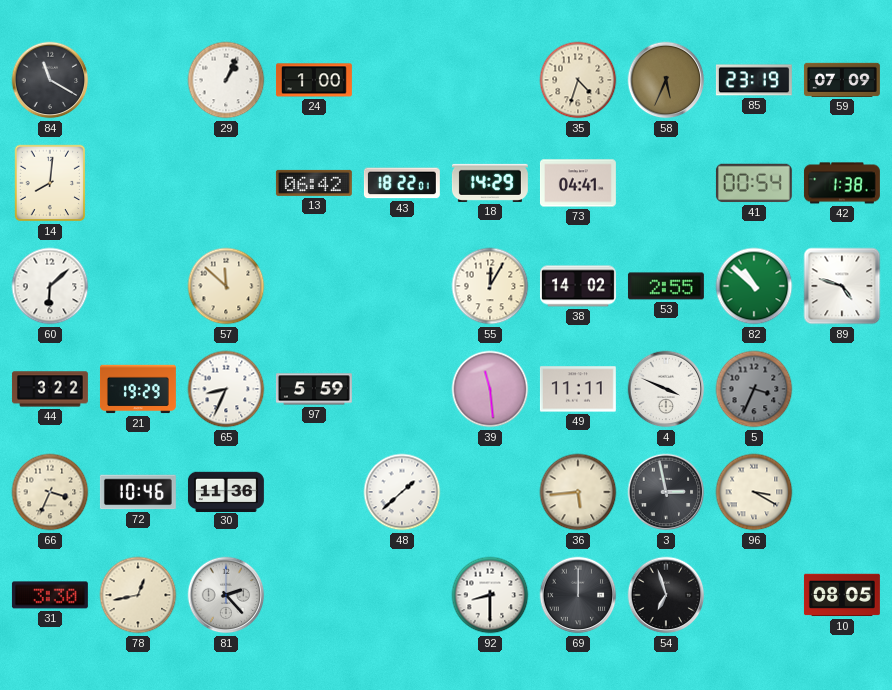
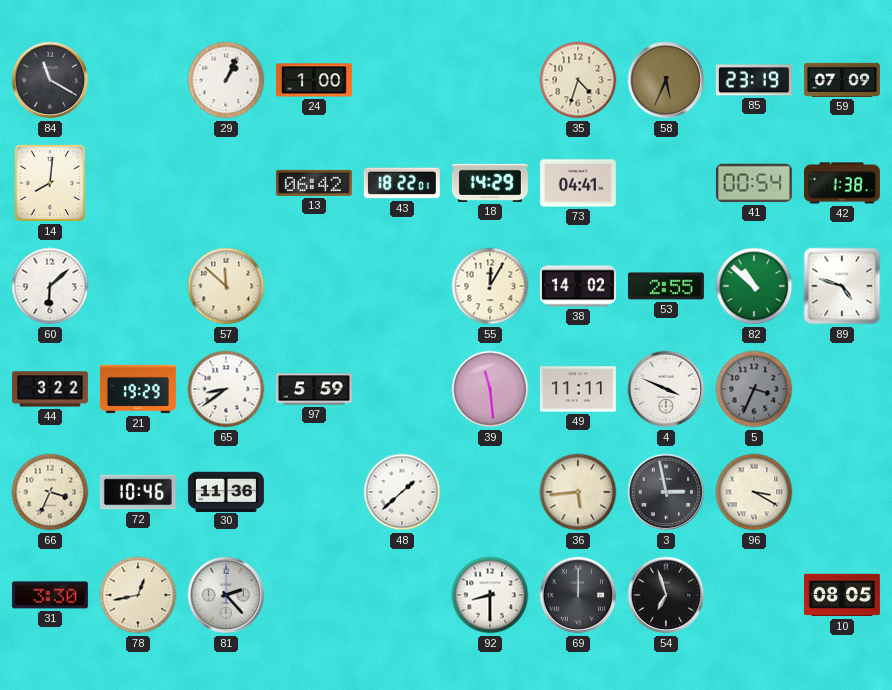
65: 8:34 -> 8:39
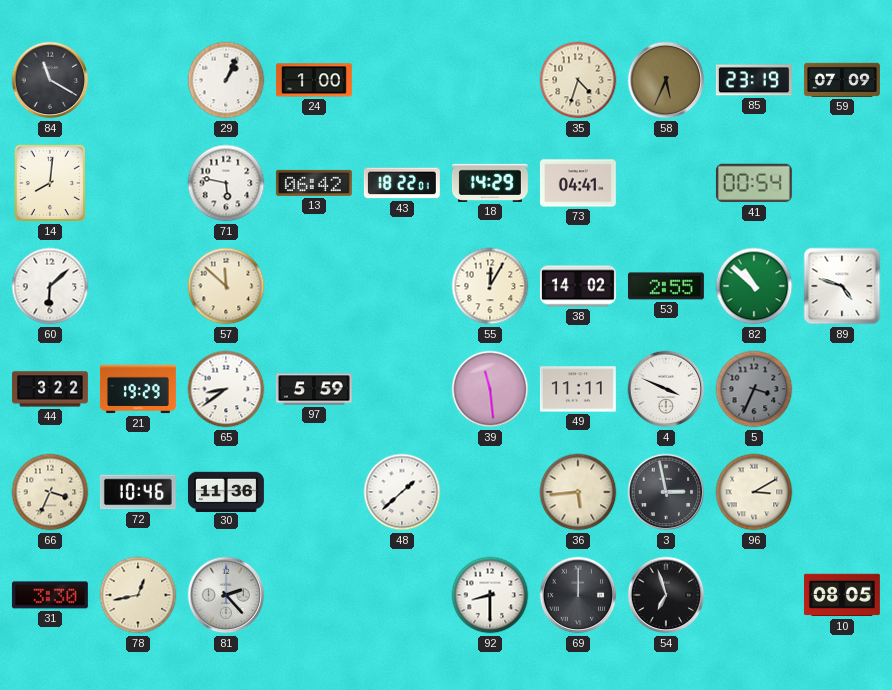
71: none -> 5:47
42: 1:38 -> none
96: 3:20 -> 3:10
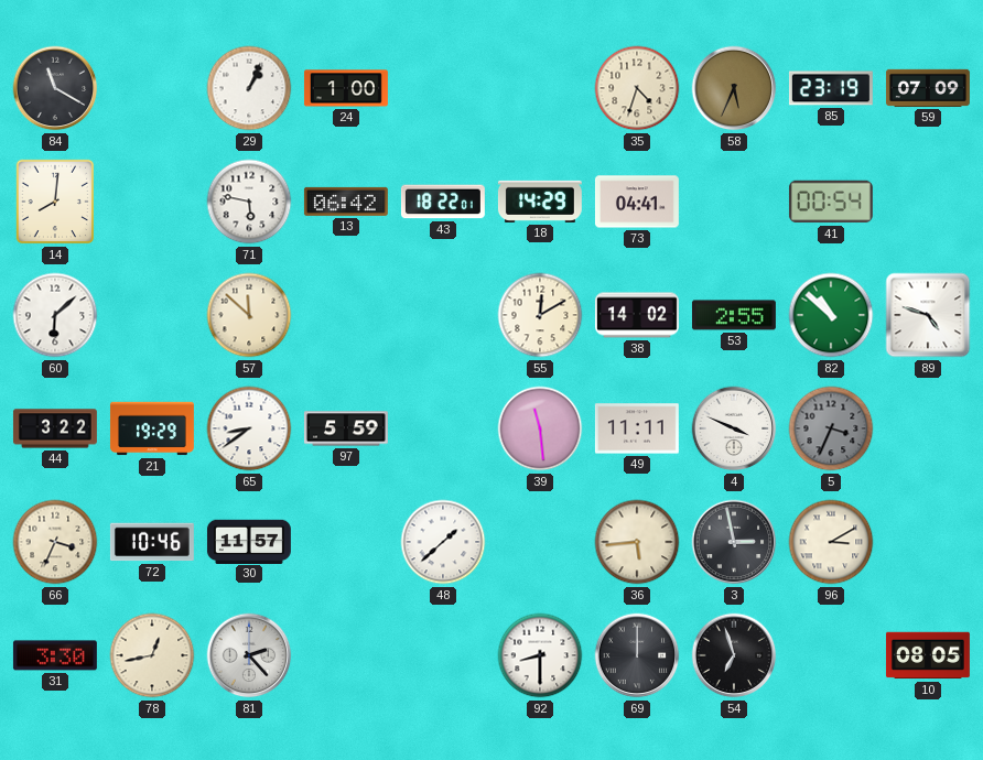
55: 12:05 -> 12:10
30: 11:36 -> 11:57
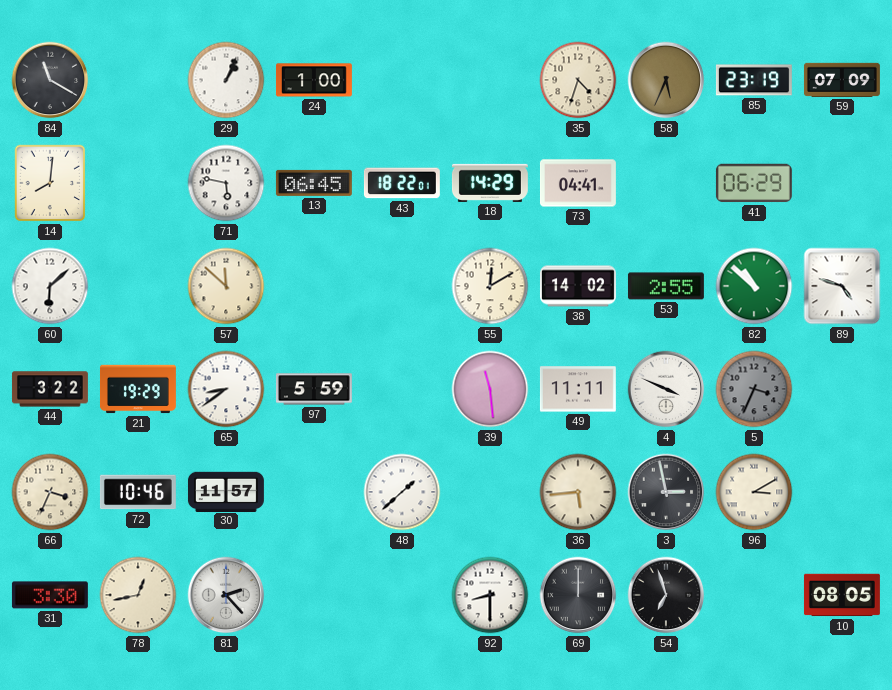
13: 06:42 -> 06:45
41: 00:54 -> 06:29
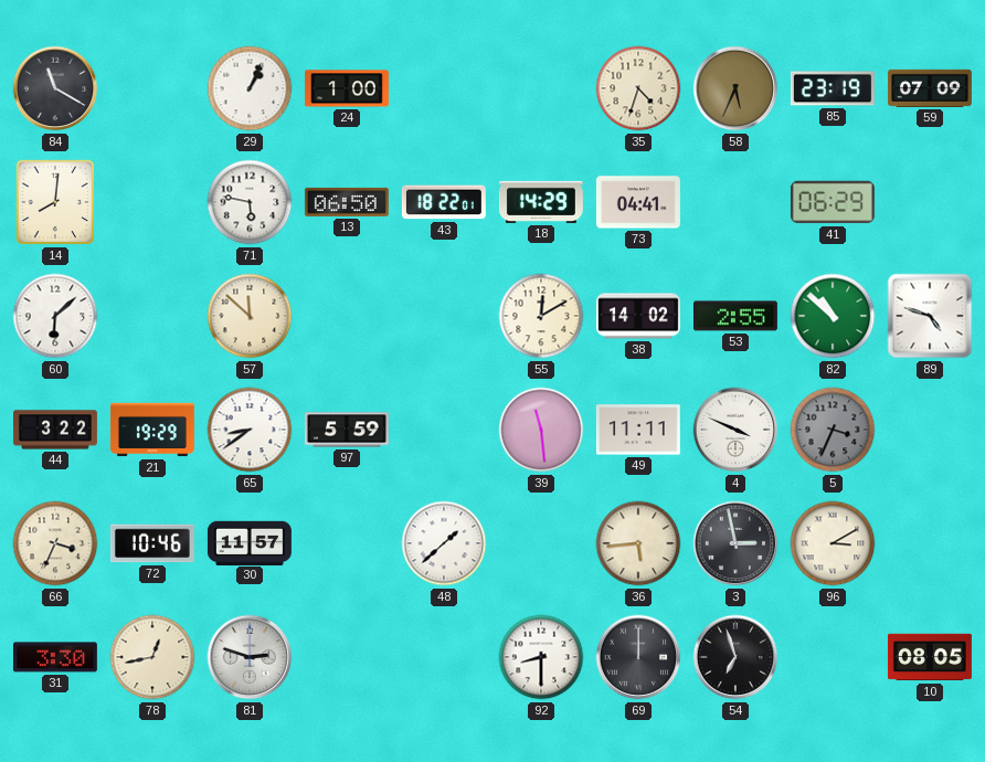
13: 06:45 -> 06:50
81: 2:23 -> 2:48
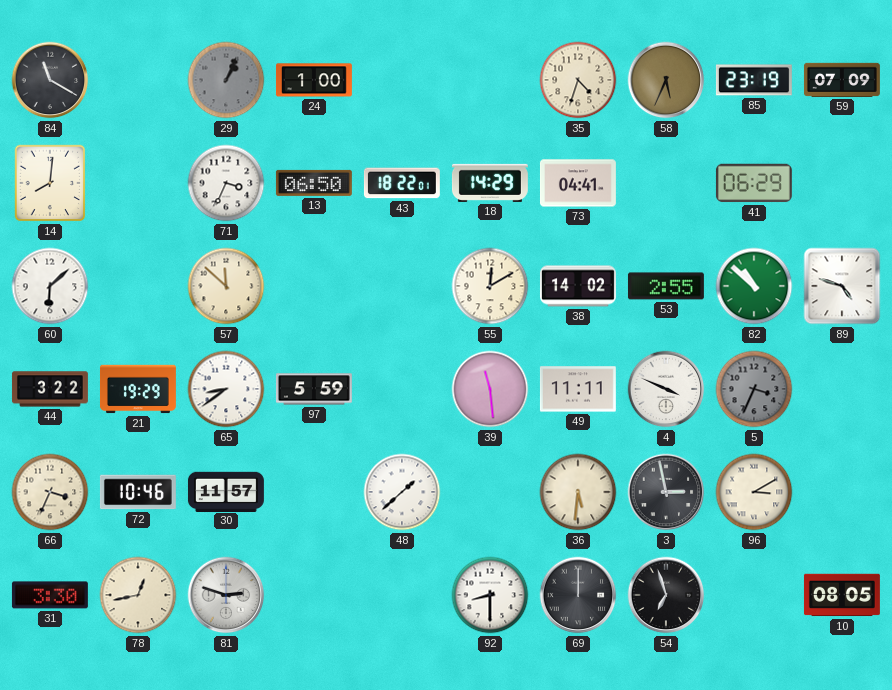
29 dial: white -> grey
71: 5:47 -> 3:34
36: 5:44 -> 5:31
